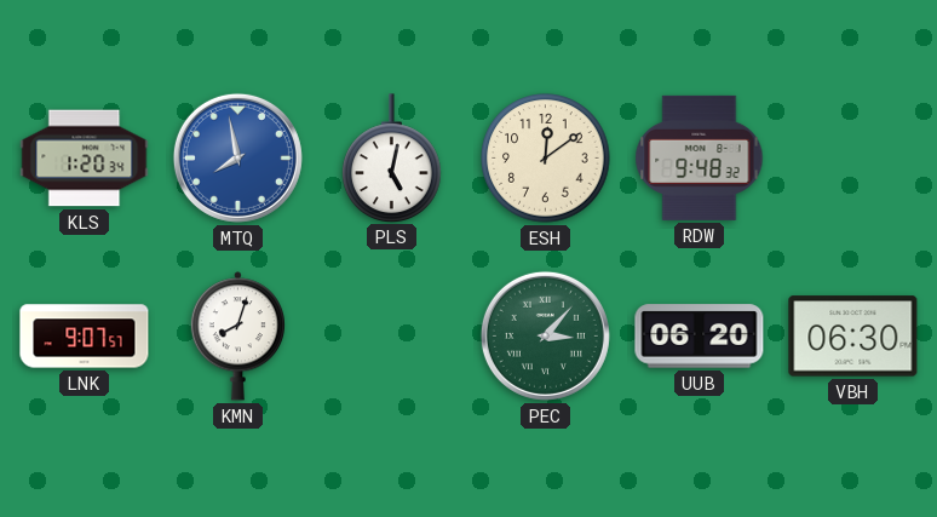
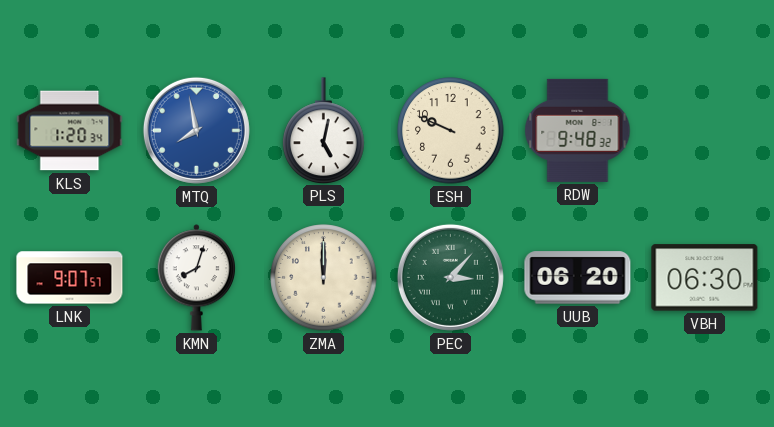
ESH: 12:09 -> 9:49
ZMA: none -> 12:00
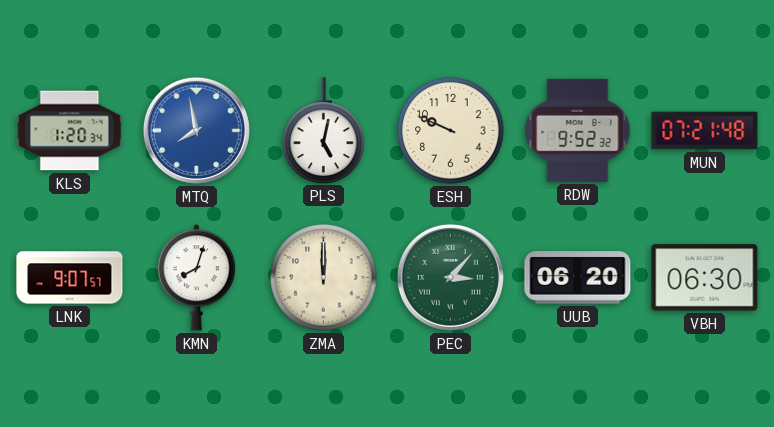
RDW: 9:48 -> 9:52
MUN: none -> 07:21
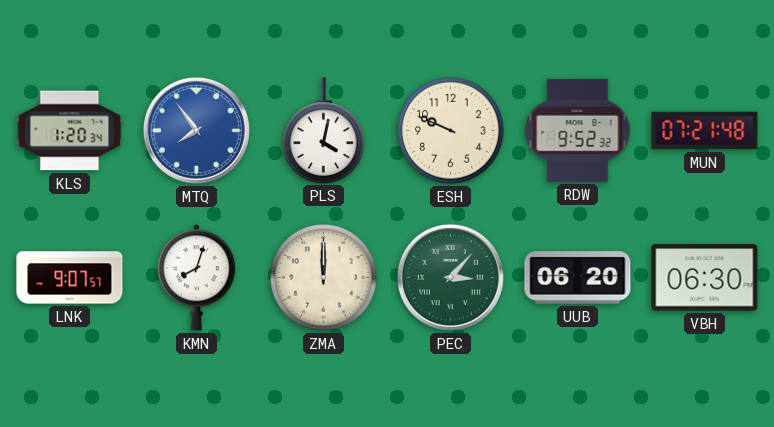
MTQ: 7:58 -> 7:54
PLS: 5:02 -> 4:02
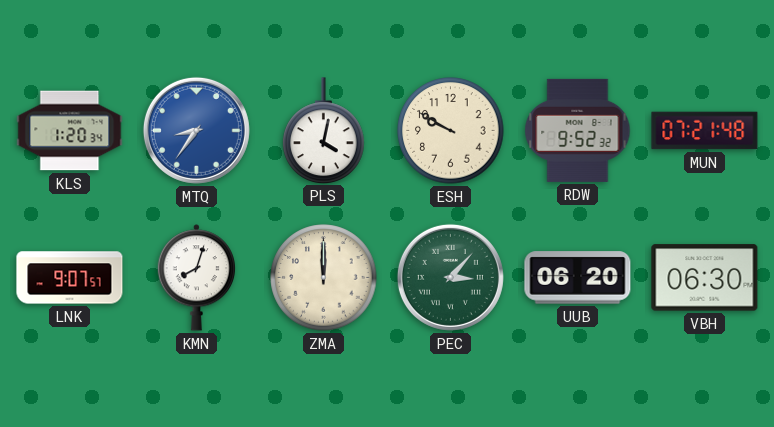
MTQ: 7:54 -> 8:36
ESH: 9:49 -> 9:50
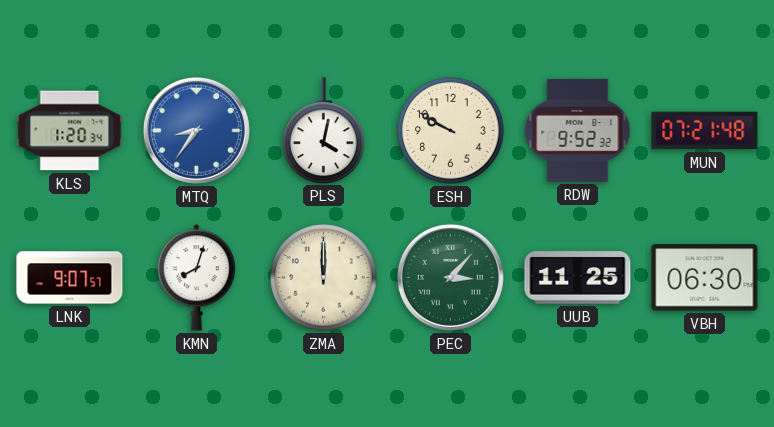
UUB: 06:20 -> 11:25
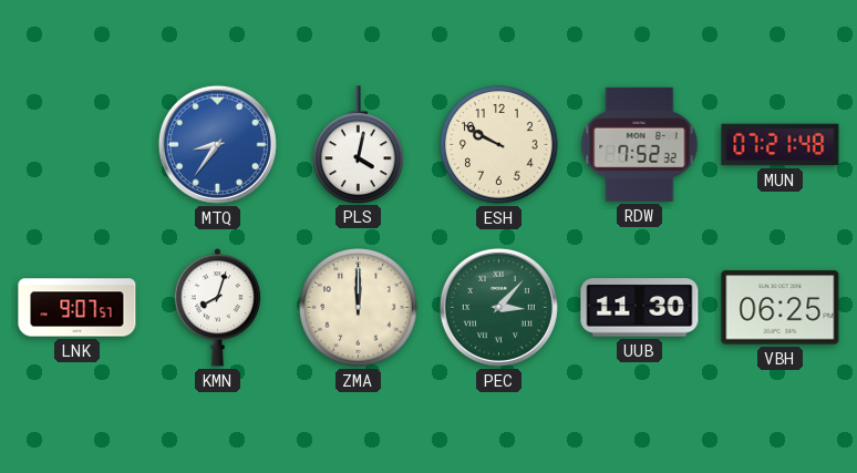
KLS: 1:20 -> none
RDW: 9:52 -> 7:52
UUB: 11:25 -> 11:30
VBH: 06:30 -> 06:25
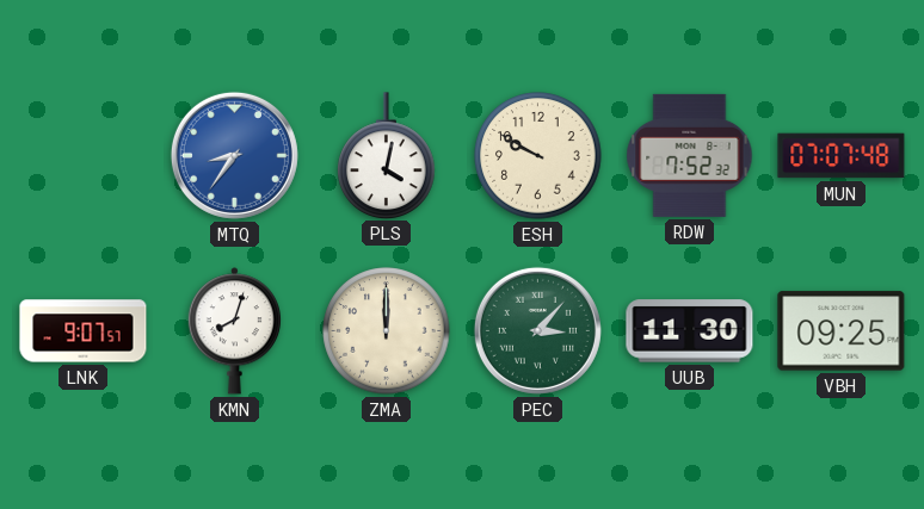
MUN: 07:21 -> 07:07
VBH: 06:25 -> 09:25
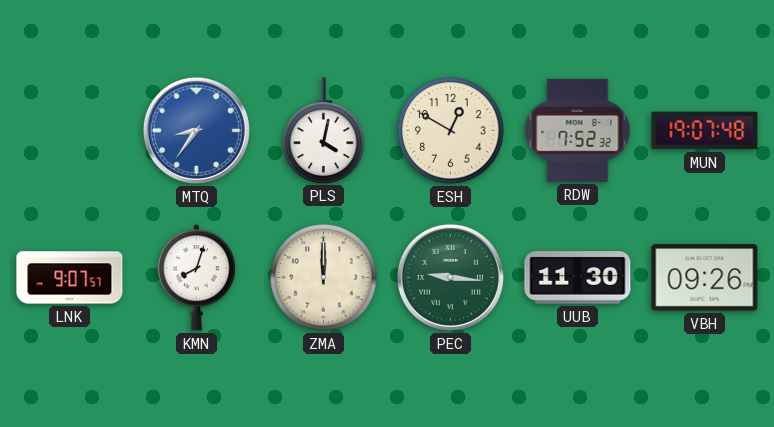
ESH: 9:50 -> 12:50
MUN: 07:07 -> 19:07
PEC: 3:07 -> 9:16
VBH: 09:25 -> 09:26
